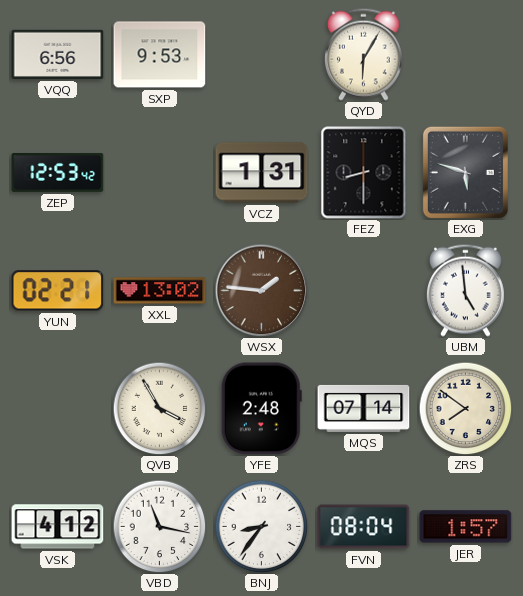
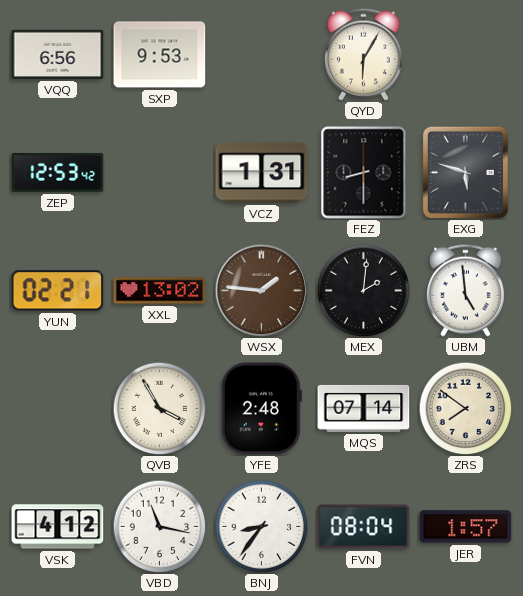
MEX: none -> 2:01
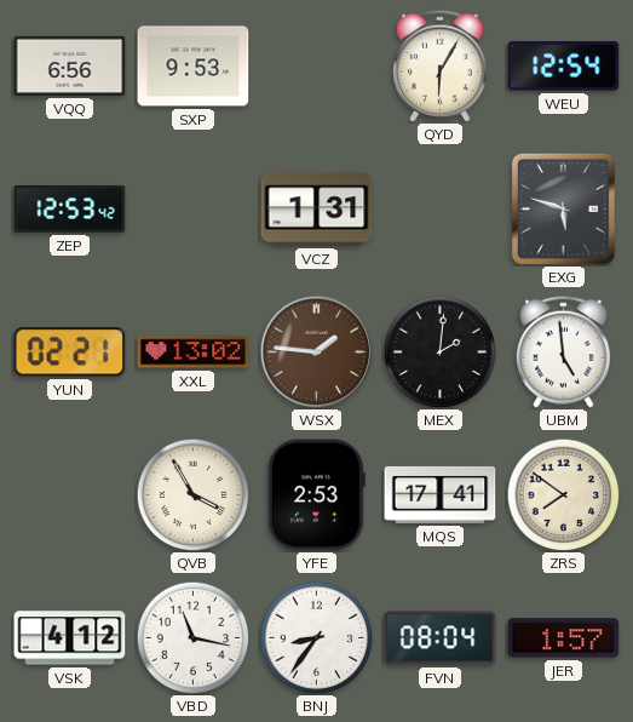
WEU: none -> 12:54
FEZ: 8:30 -> none
YFE: 2:48 -> 2:53
MQS: 07:14 -> 17:41
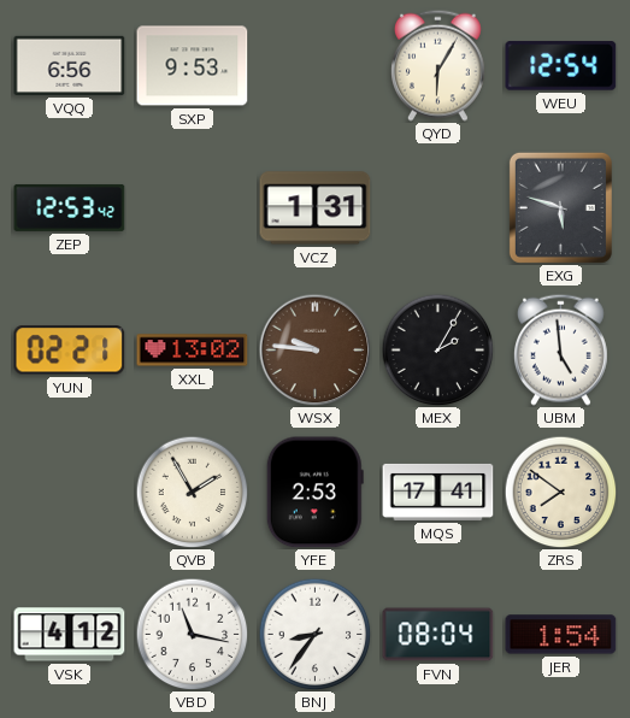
WSX: 1:46 -> 9:46
MEX: 2:01 -> 2:05
QVB: 3:55 -> 1:55
JER: 1:57 -> 1:54
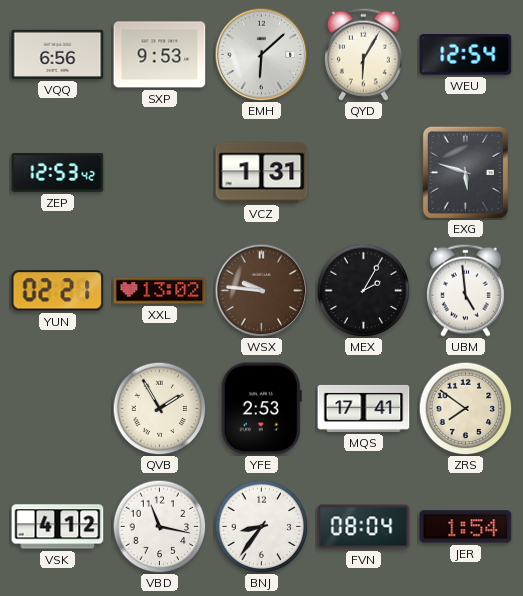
EMH: none -> 6:08
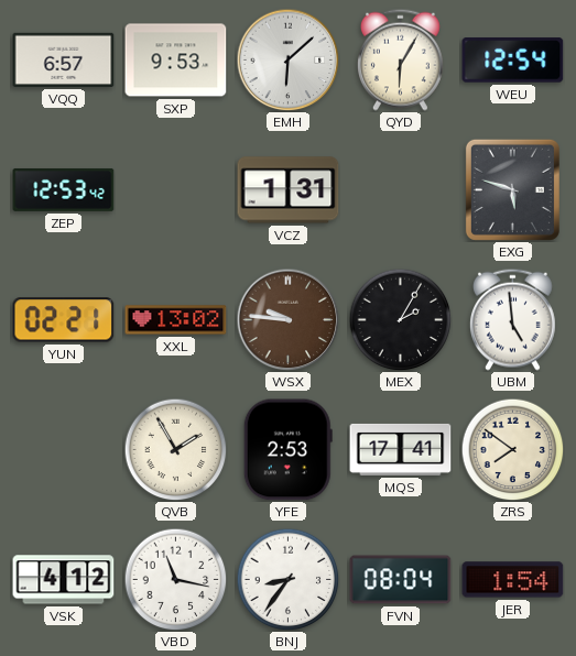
VQQ: 6:56 -> 6:57
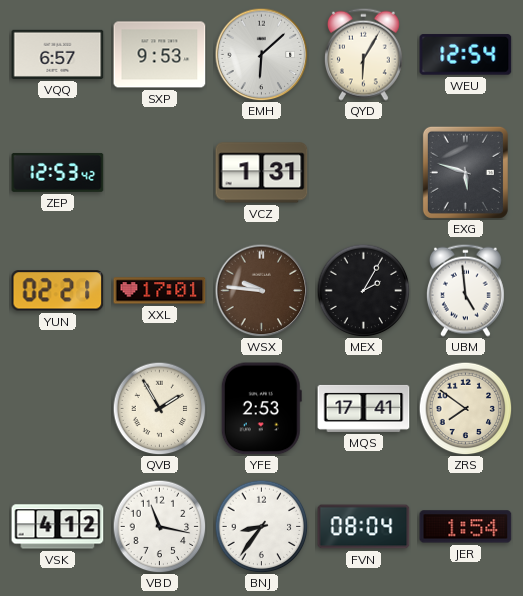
XXL: 13:02 -> 17:01
